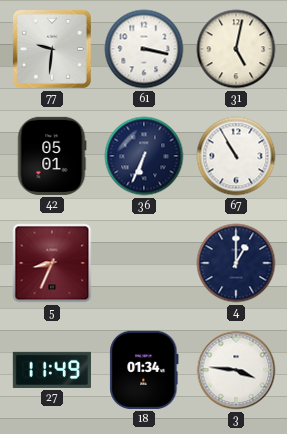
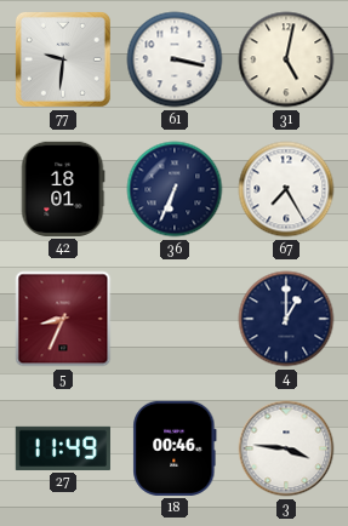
42: 05:01 -> 18:01
67: 10:55 -> 7:25
18: 01:34 -> 00:46
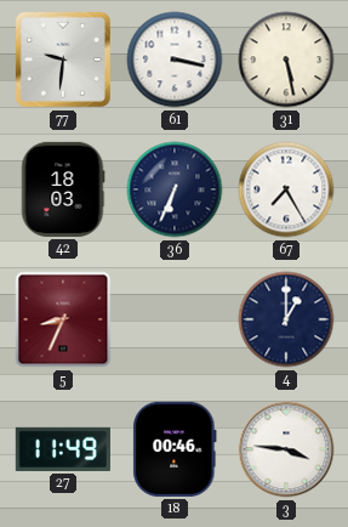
31: 5:02 -> 5:28
42: 18:01 -> 18:03
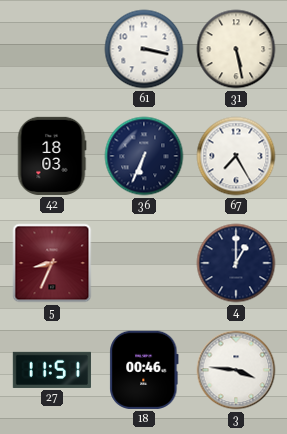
77: 9:31 -> none
27: 11:49 -> 11:51
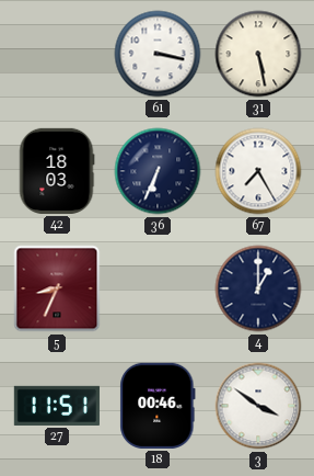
3: 3:46 -> 3:51
